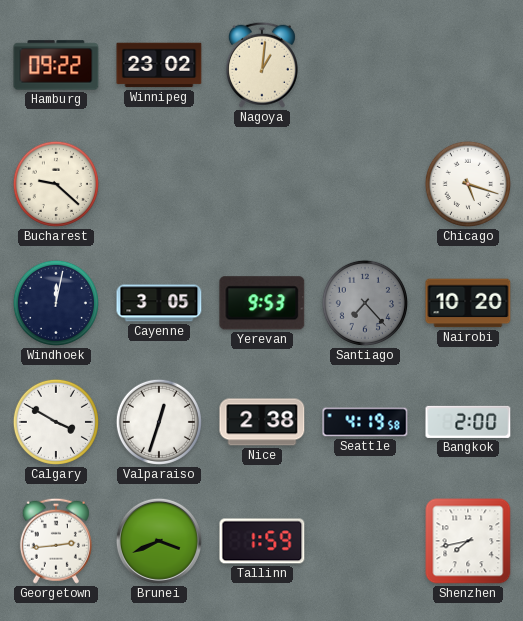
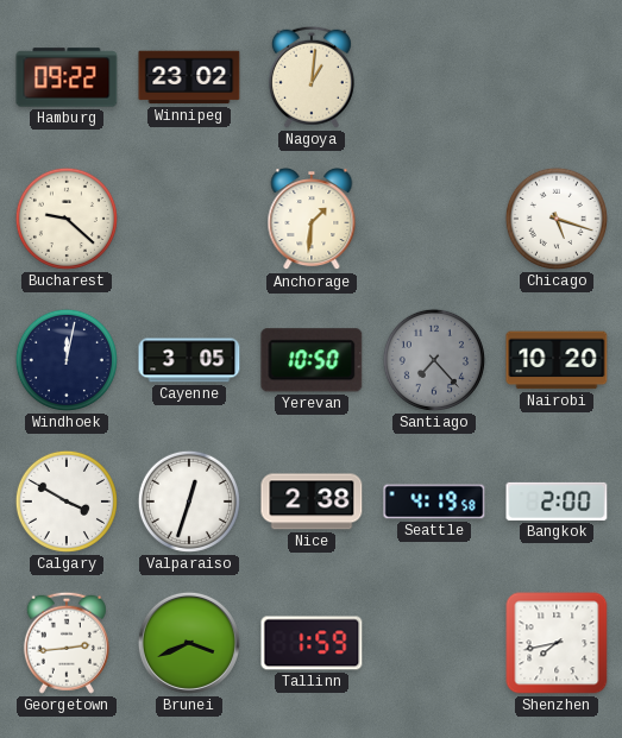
Anchorage: none -> 1:31
Yerevan: 9:53 -> 10:50
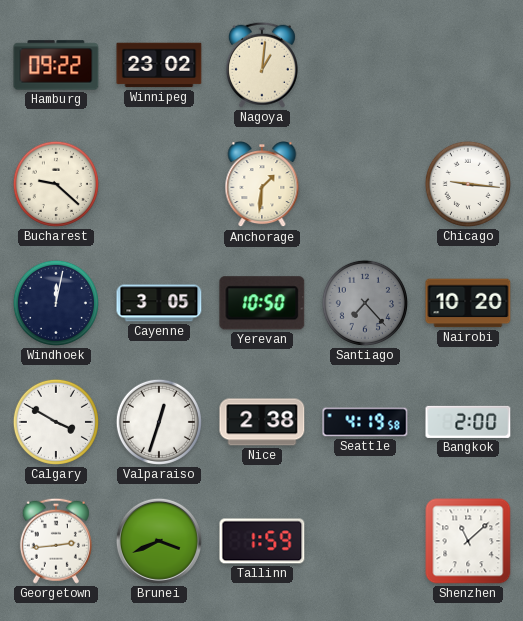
Chicago: 5:18 -> 9:16
Shenzhen: 7:43 -> 11:08
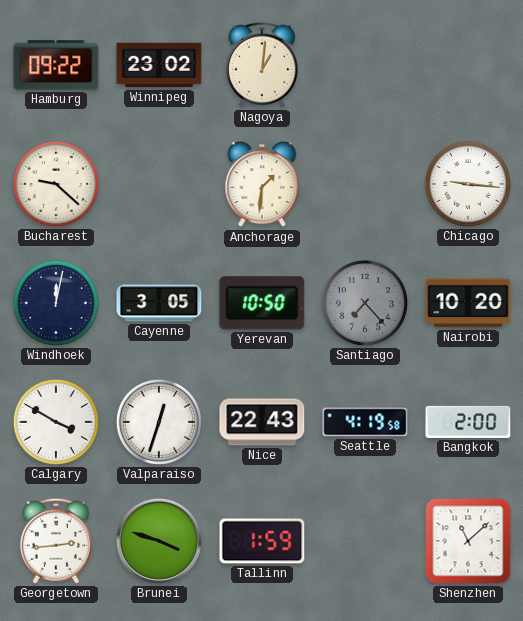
Nice: 2:38 -> 22:43
Brunei: 3:41 -> 3:48
